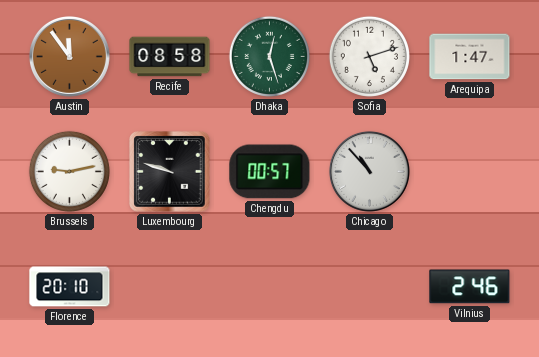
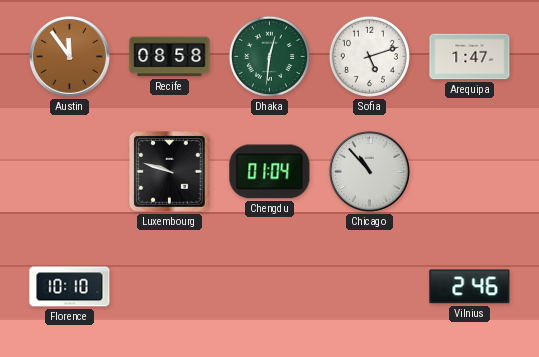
Dhaka: 12:27 -> 12:31
Brussels: 9:13 -> none
Chengdu: 00:57 -> 01:04
Florence: 20:10 -> 10:10
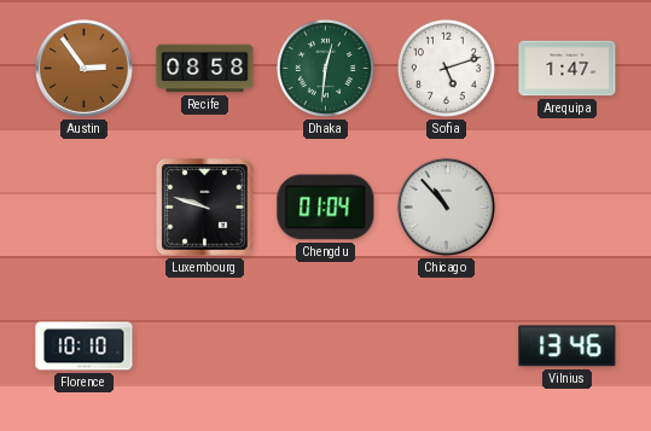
Austin: 11:54 -> 2:54
Vilnius: 2:46 -> 13:46
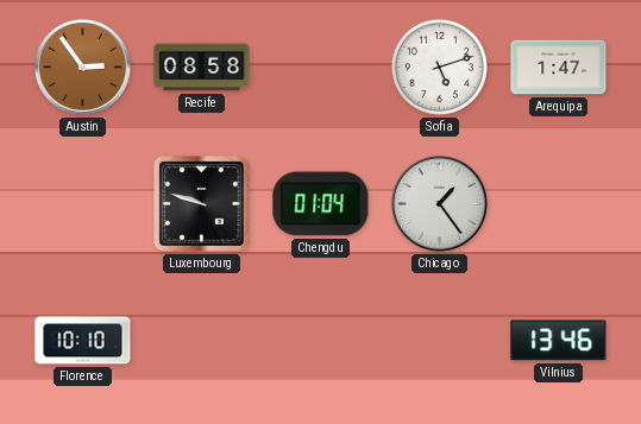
Dhaka: 12:31 -> none
Chicago: 10:53 -> 1:24
